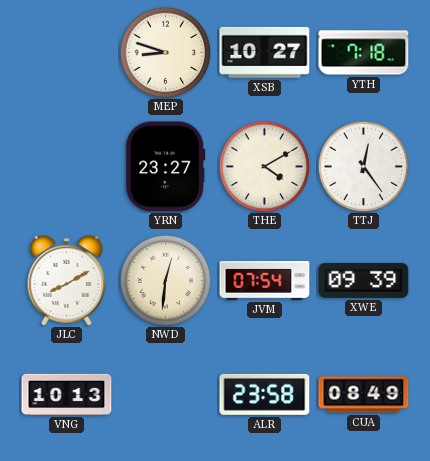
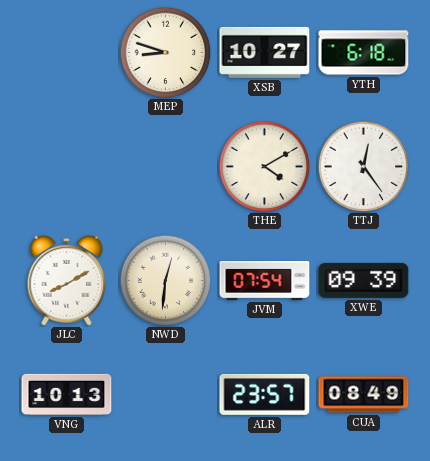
YTH: 7:18 -> 6:18
YRN: 23:27 -> none
ALR: 23:58 -> 23:57
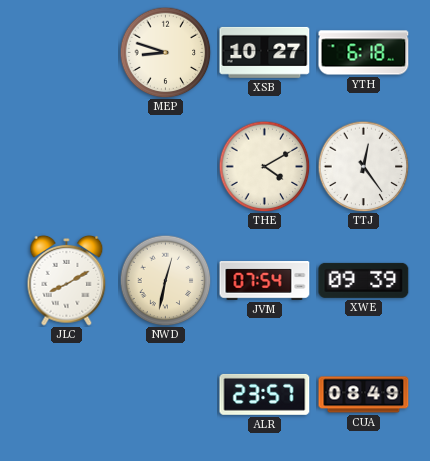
NWD: 12:31 -> 12:32
VNG: 10:13 -> none
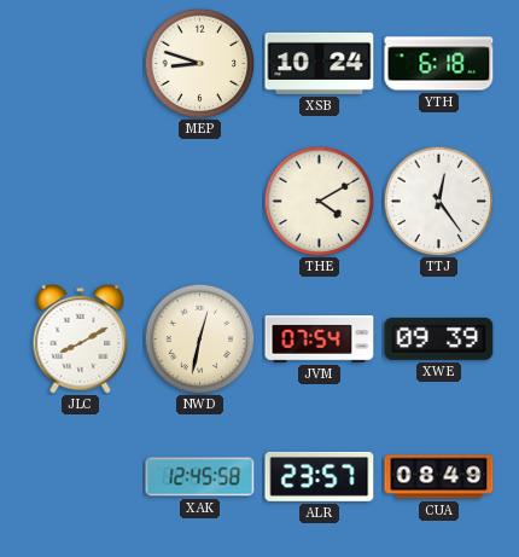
XSB: 10:27 -> 10:24
XAK: none -> 12:45
